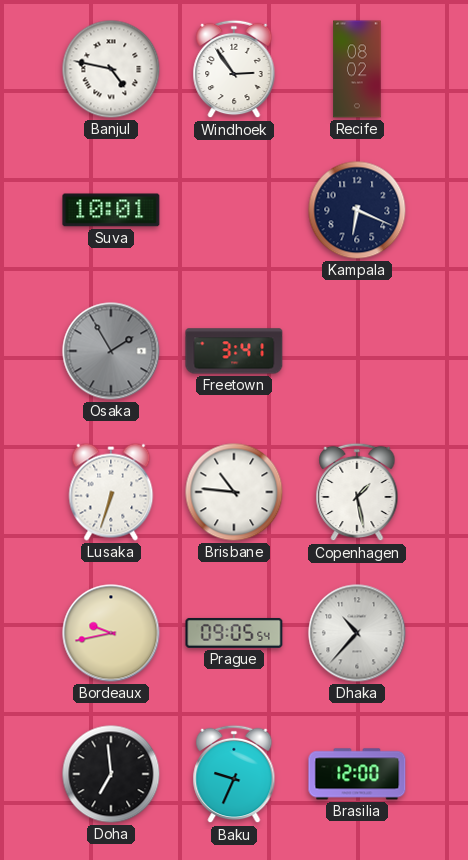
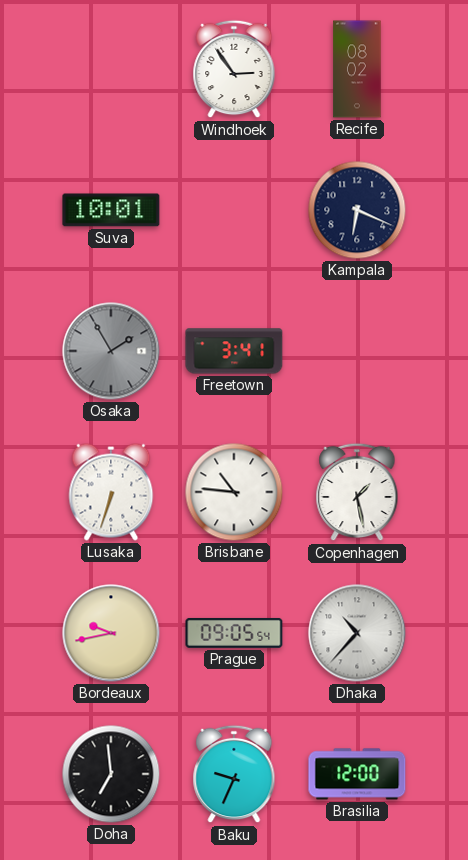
Banjul: 4:47 -> none
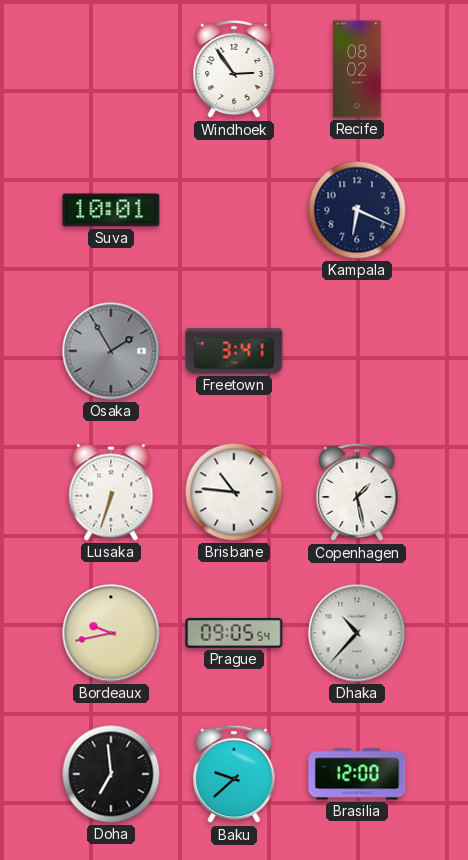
Baku: 9:34 -> 9:38
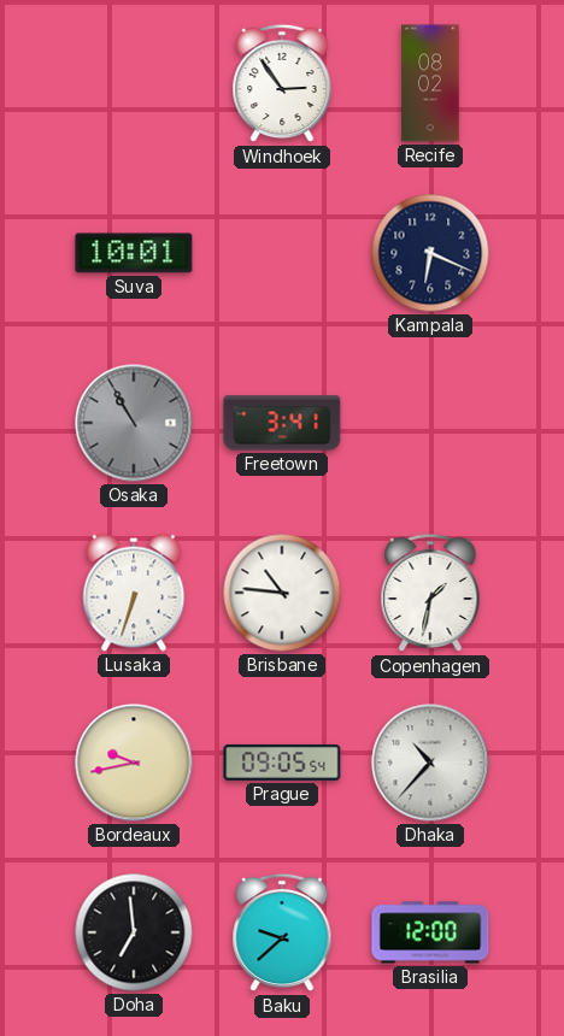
Osaka: 1:55 -> 10:55
Copenhagen: 1:28 -> 1:32
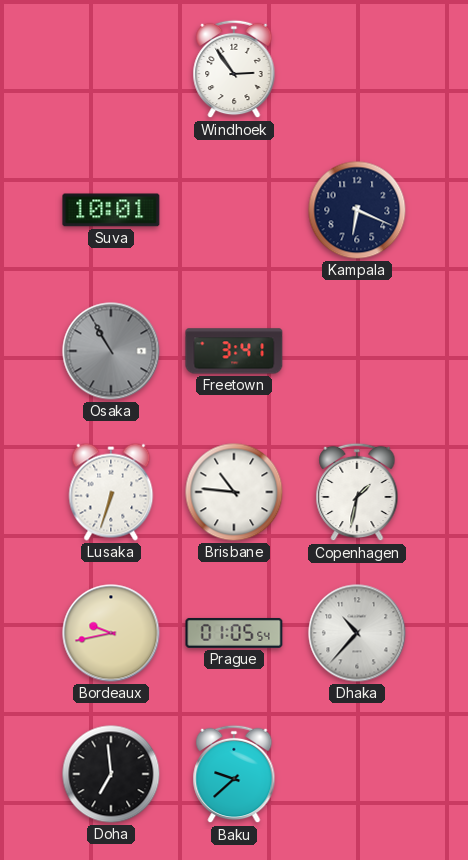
Recife: 08:02 -> none
Prague: 09:05 -> 01:05
Brasilia: 12:00 -> none
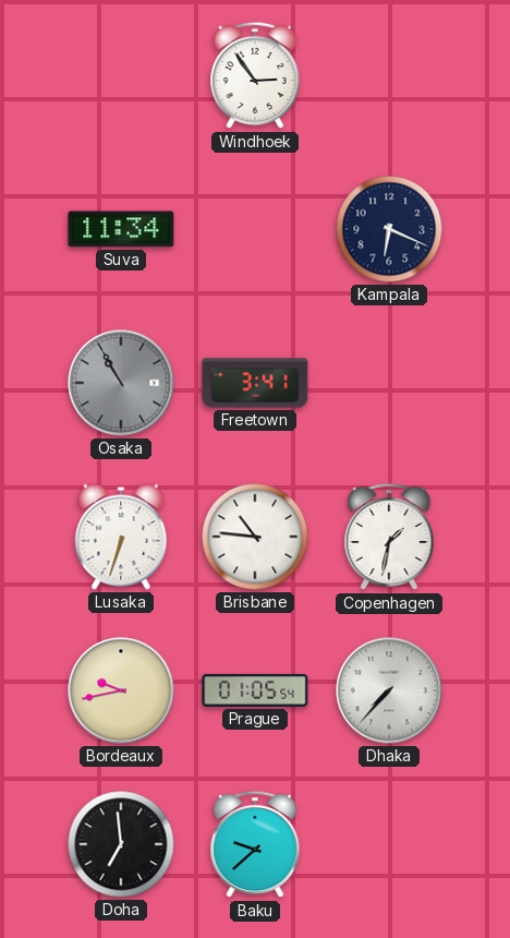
Suva: 10:01 -> 11:34
Dhaka: 10:37 -> 7:37
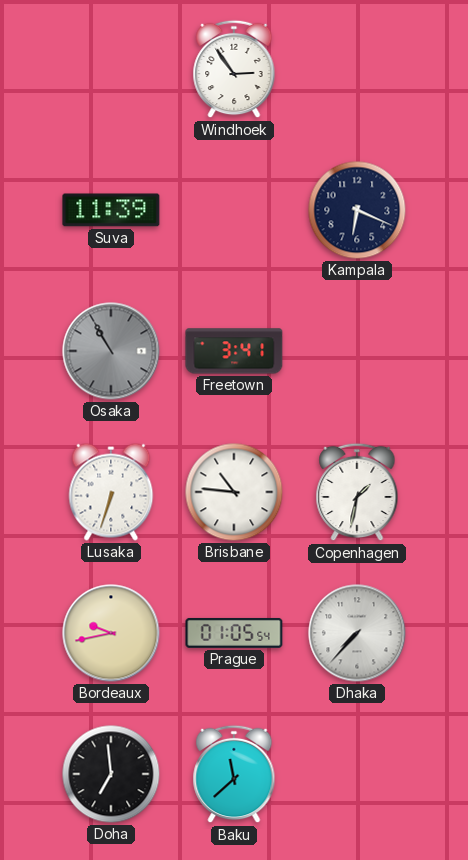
Suva: 11:34 -> 11:39
Baku: 9:38 -> 11:38
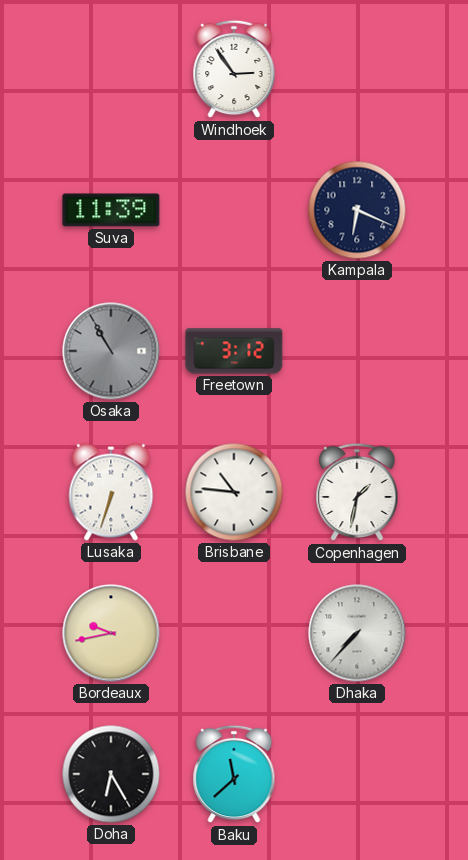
Freetown: 3:41 -> 3:12
Prague: 01:05 -> none
Doha: 6:59 -> 6:25
